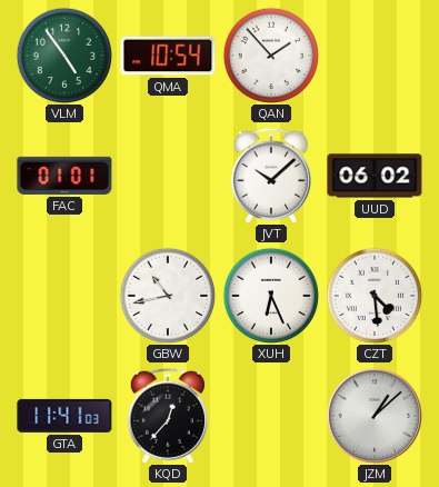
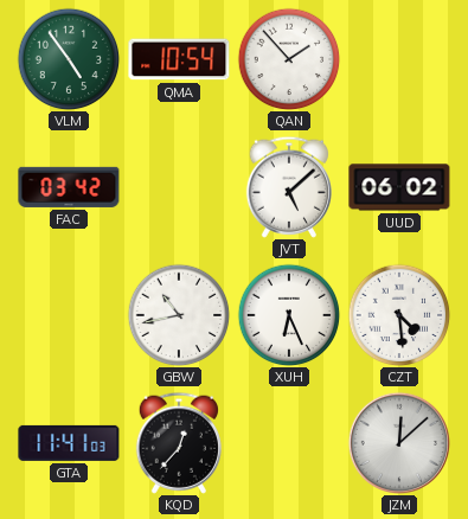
FAC: 01:01 -> 03:42
JVT: 10:08 -> 5:08
JZM: 1:08 -> 12:08
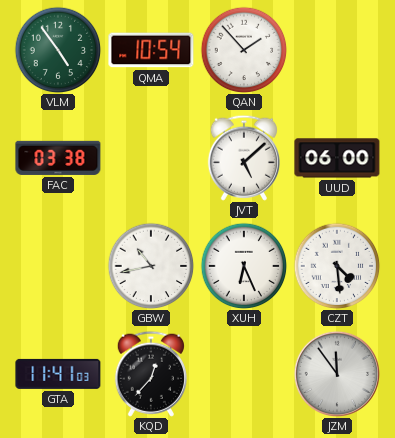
FAC: 03:42 -> 03:38
UUD: 06:02 -> 06:00
JZM: 12:08 -> 11:54
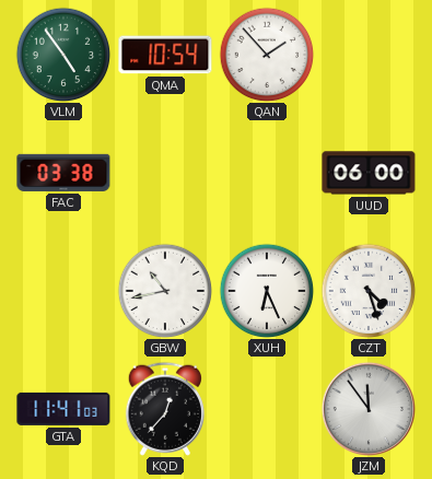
JVT: 5:08 -> none
CZT: 4:29 -> 4:27
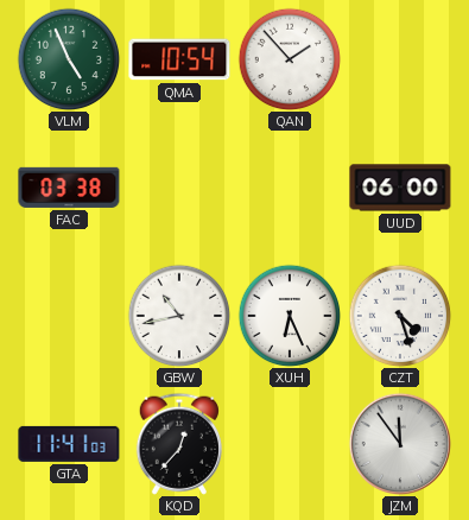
VLM: 4:54 -> 4:56
